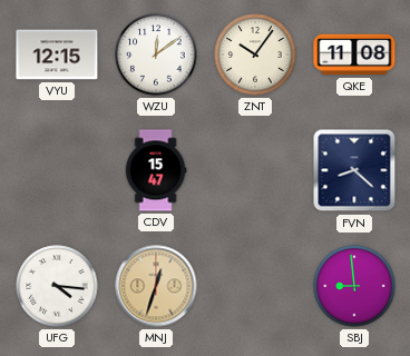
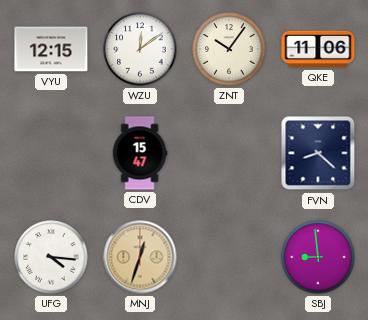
QKE: 11:08 -> 11:06
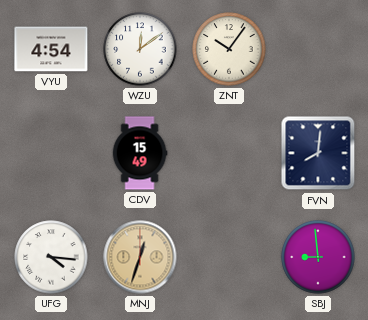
VYU: 12:15 -> 4:54
QKE: 11:06 -> none
CDV: 15:47 -> 15:49
FVN: 8:22 -> 8:01
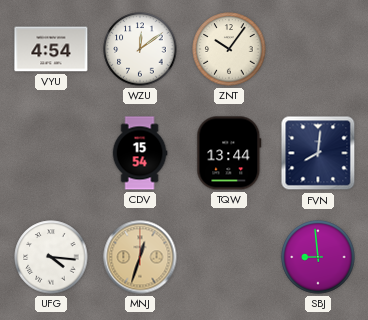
CDV: 15:49 -> 15:54
TQW: none -> 13:44
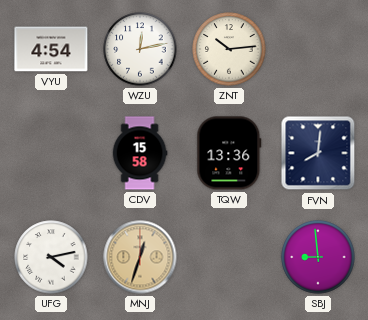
WZU: 12:09 -> 12:13
ZNT: 10:06 -> 10:14
CDV: 15:54 -> 15:58
TQW: 13:44 -> 13:36
UFG: 4:16 -> 4:13
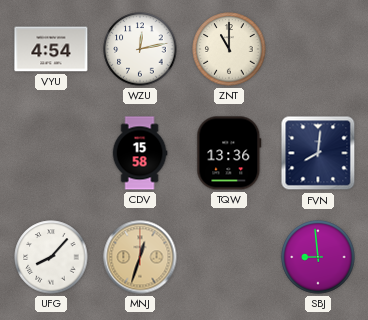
ZNT: 10:14 -> 11:00
UFG: 4:13 -> 8:07
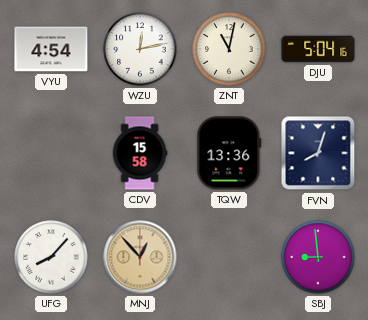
ZNT: 11:00 -> 11:02
DJU: none -> 5:04
FVN: 8:01 -> 8:03
MNJ: 12:33 -> 12:53
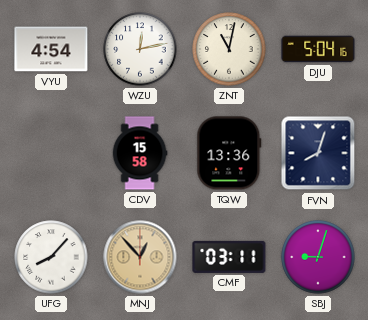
CMF: none -> 03:11
SBJ: 8:59 -> 9:03
